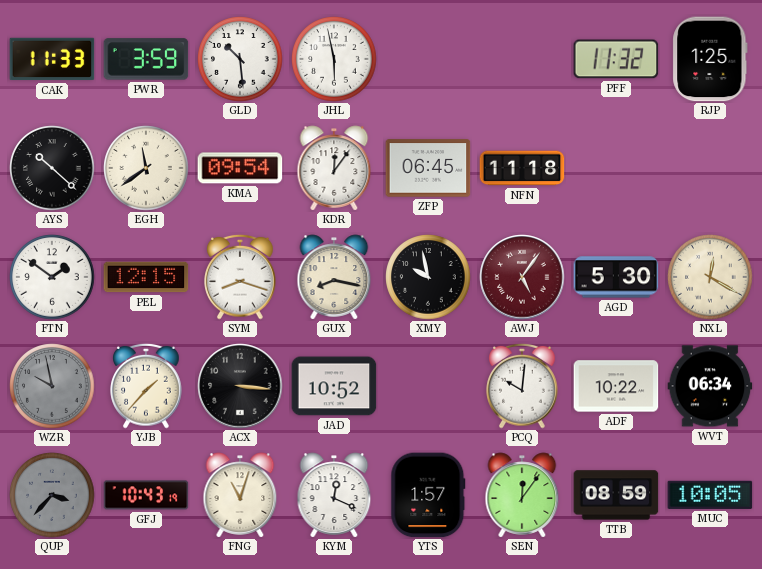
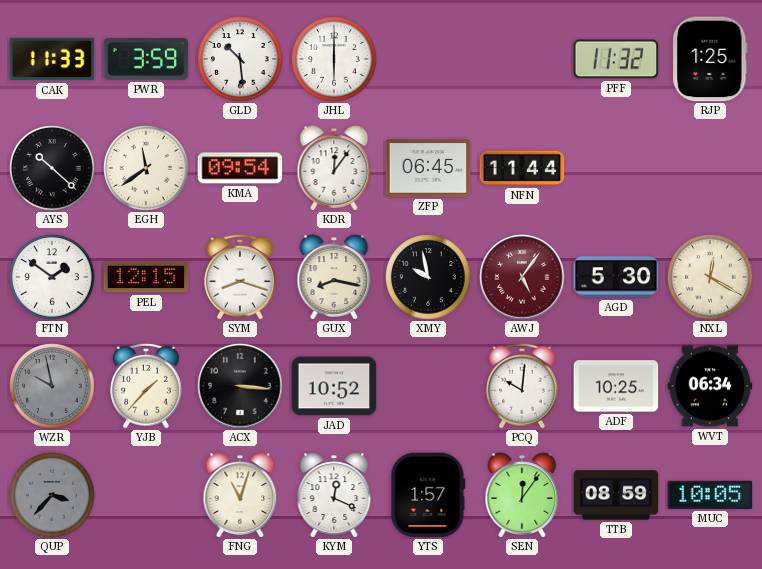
JHL: 5:58 -> 6:00
NFN: 11:18 -> 11:44
ADF: 10:22 -> 10:25
GFJ: 10:43 -> none
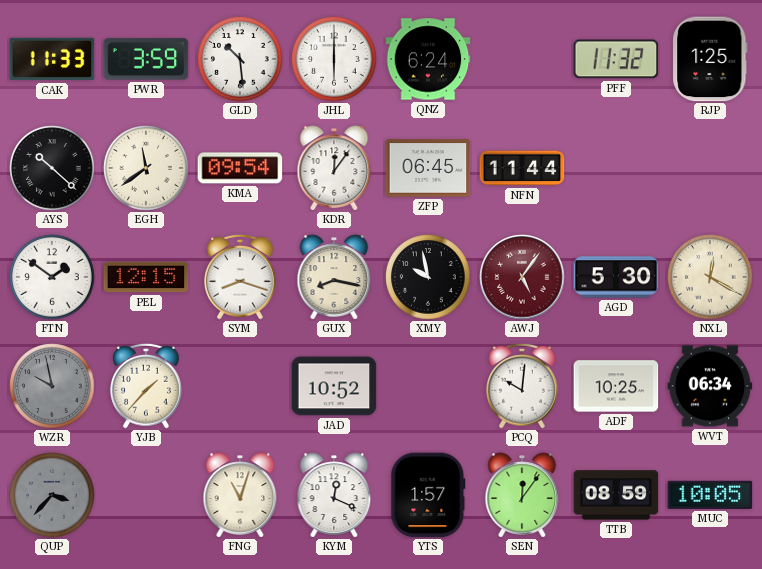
QNZ: none -> 6:24
ACX: 3:16 -> none
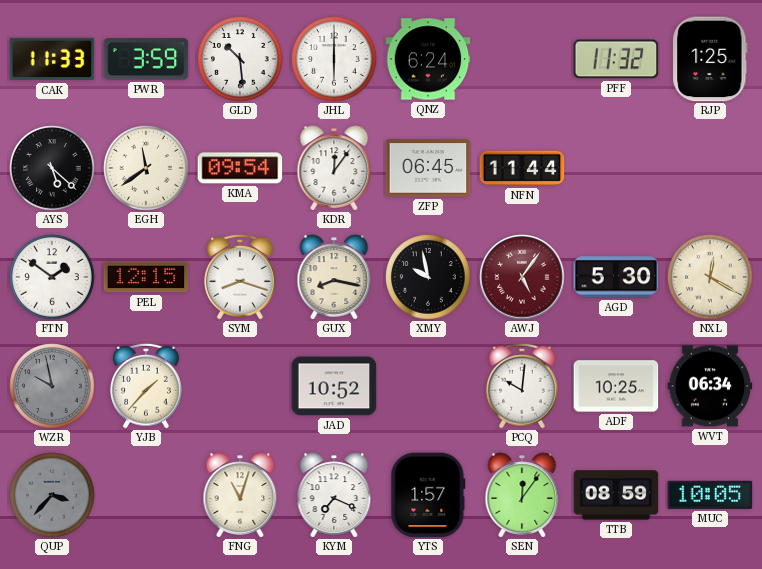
AYS: 10:22 -> 5:22
KYM: 12:19 -> 7:19
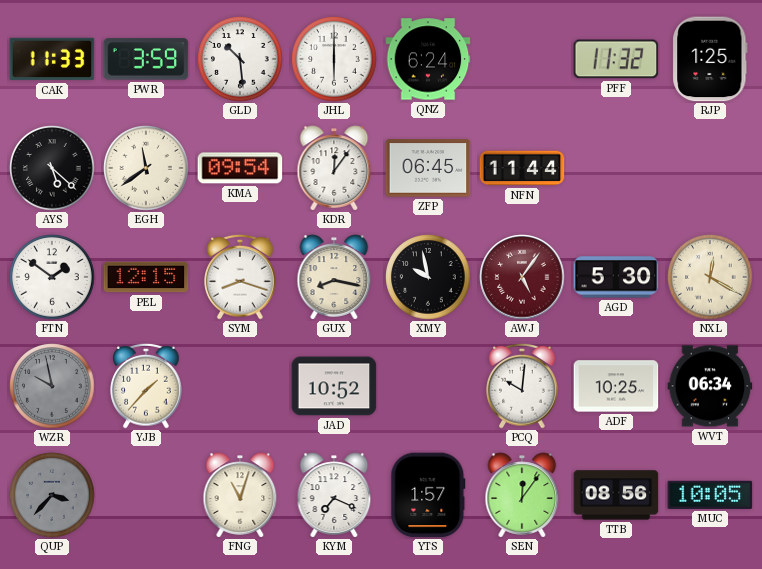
TTB: 08:59 -> 08:56
